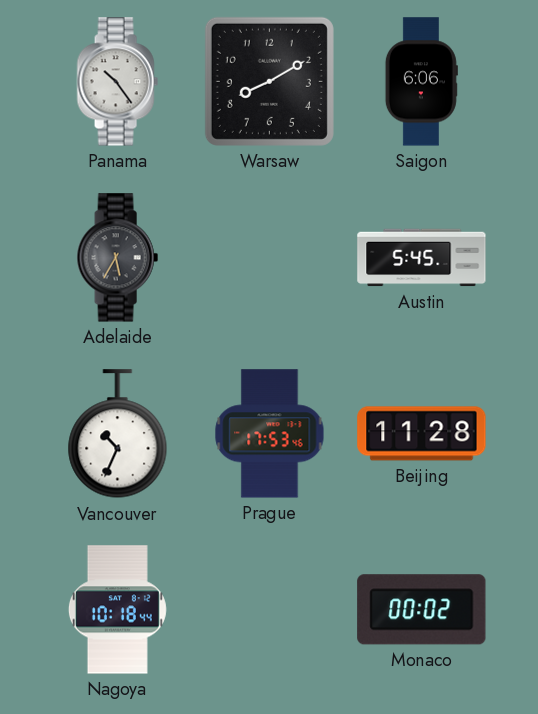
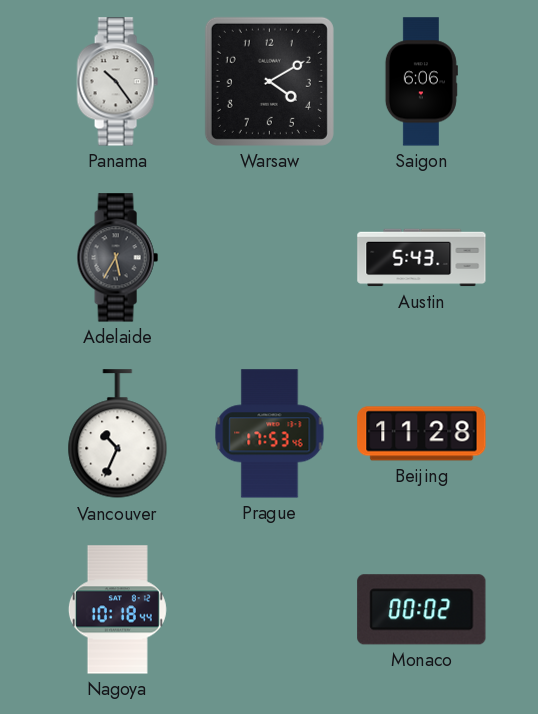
Warsaw: 8:10 -> 4:10
Austin: 5:45 -> 5:43
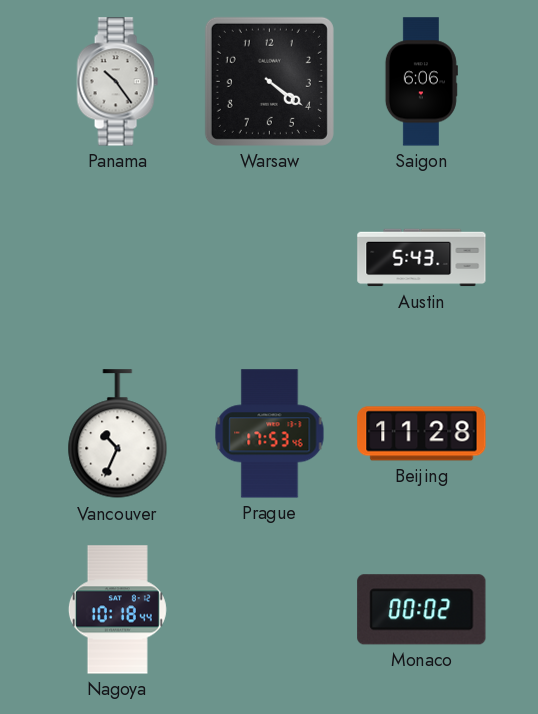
Warsaw: 4:10 -> 4:21
Adelaide: 5:35 -> none
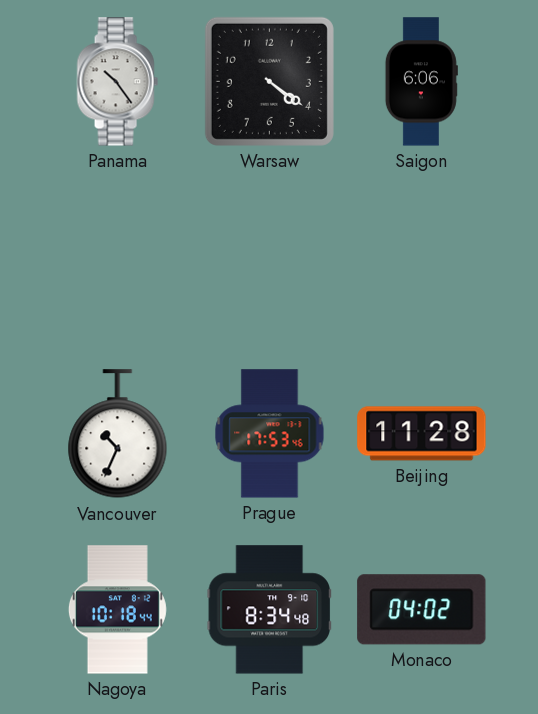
Austin: 5:43 -> none
Paris: none -> 8:34
Monaco: 00:02 -> 04:02
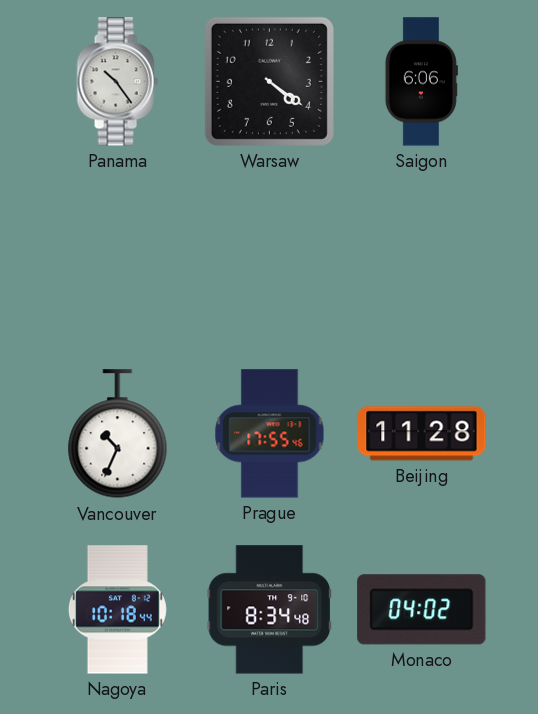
Prague: 17:53 -> 17:55
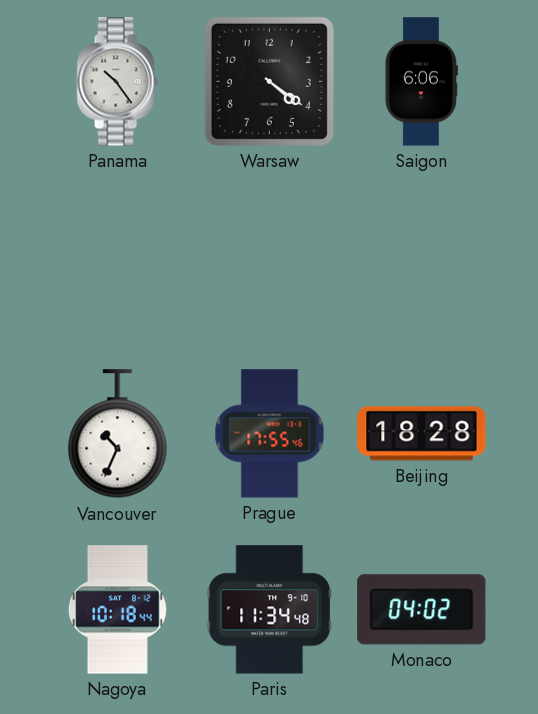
Beijing: 11:28 -> 18:28
Paris: 8:34 -> 11:34
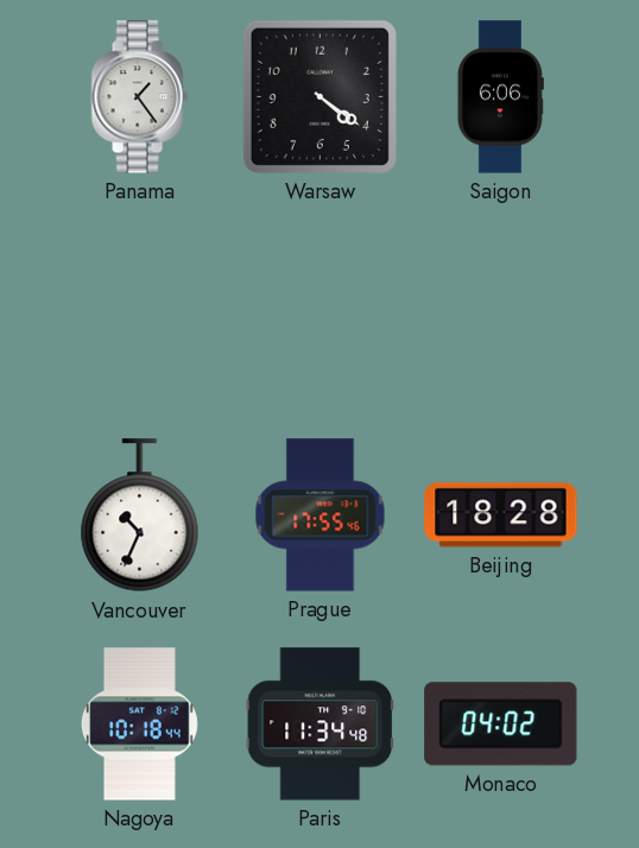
Panama: 10:24 -> 1:24
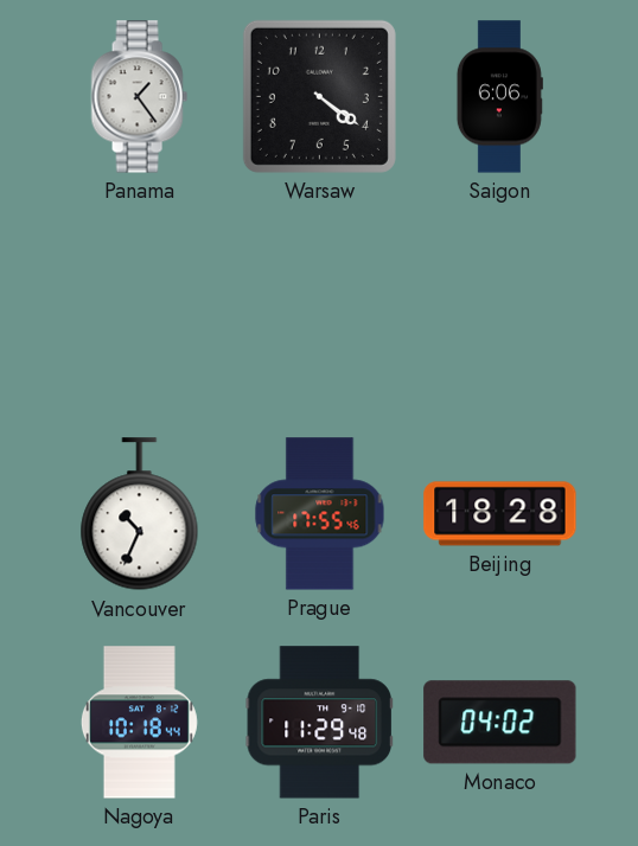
Paris: 11:34 -> 11:29
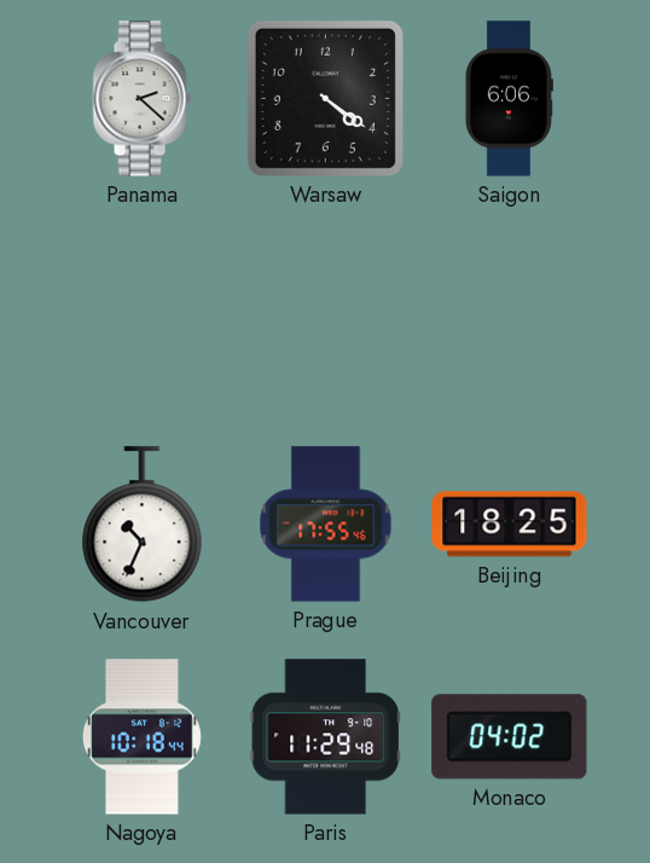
Panama: 1:24 -> 2:22
Beijing: 18:28 -> 18:25
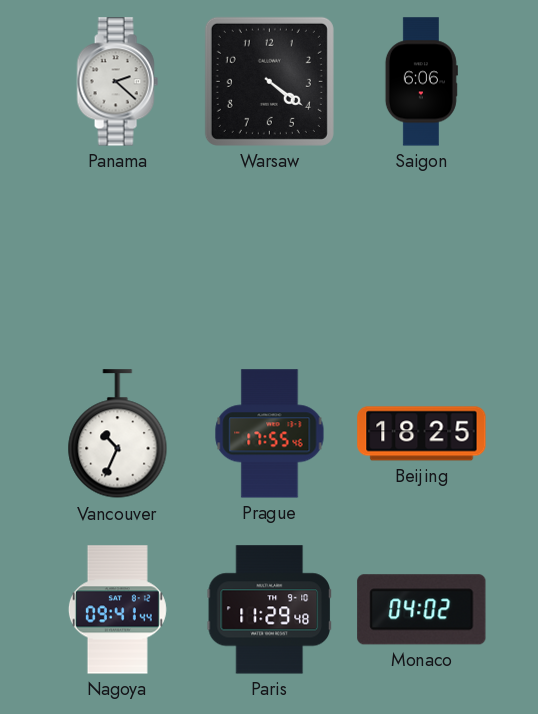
Nagoya: 10:18 -> 09:41
